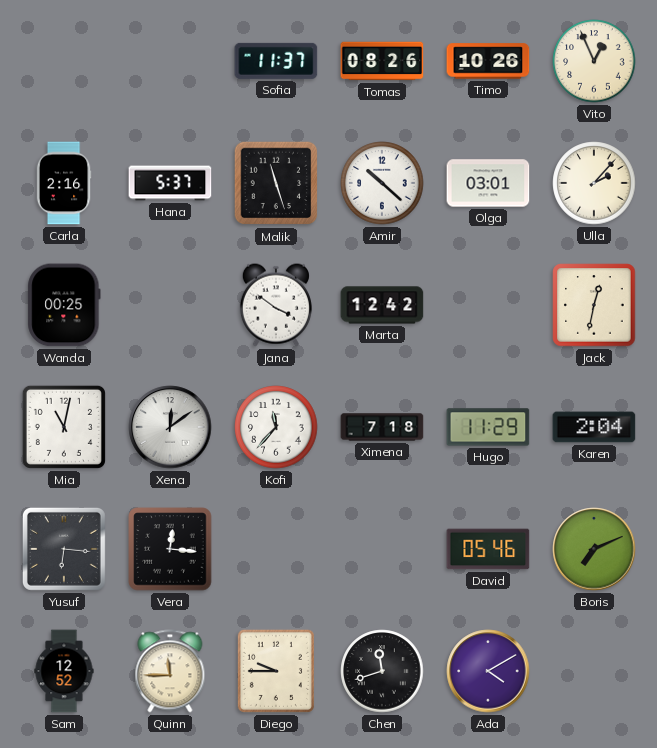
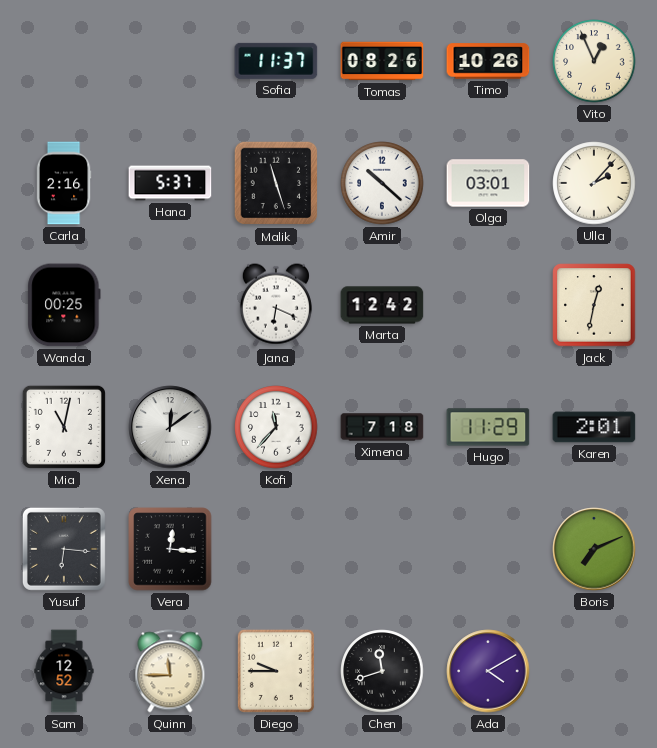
Jana: 3:51 -> 6:19
Karen: 2:04 -> 2:01
David: 05:46 -> none
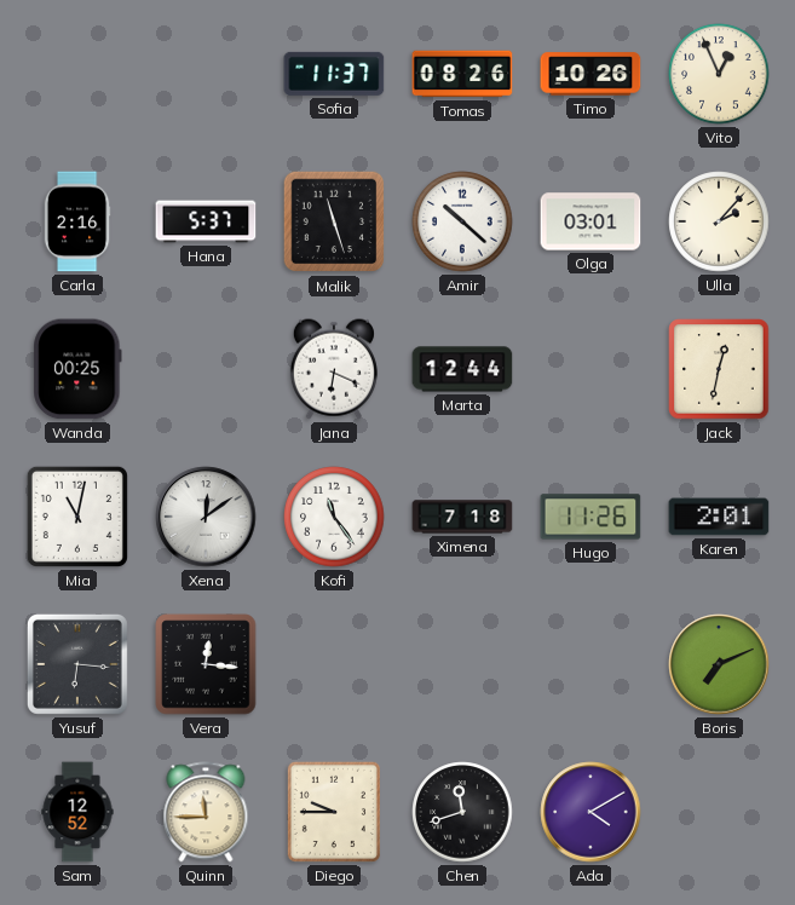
Marta: 12:42 -> 12:44
Kofi: 11:37 -> 11:24
Hugo: 11:29 -> 11:26
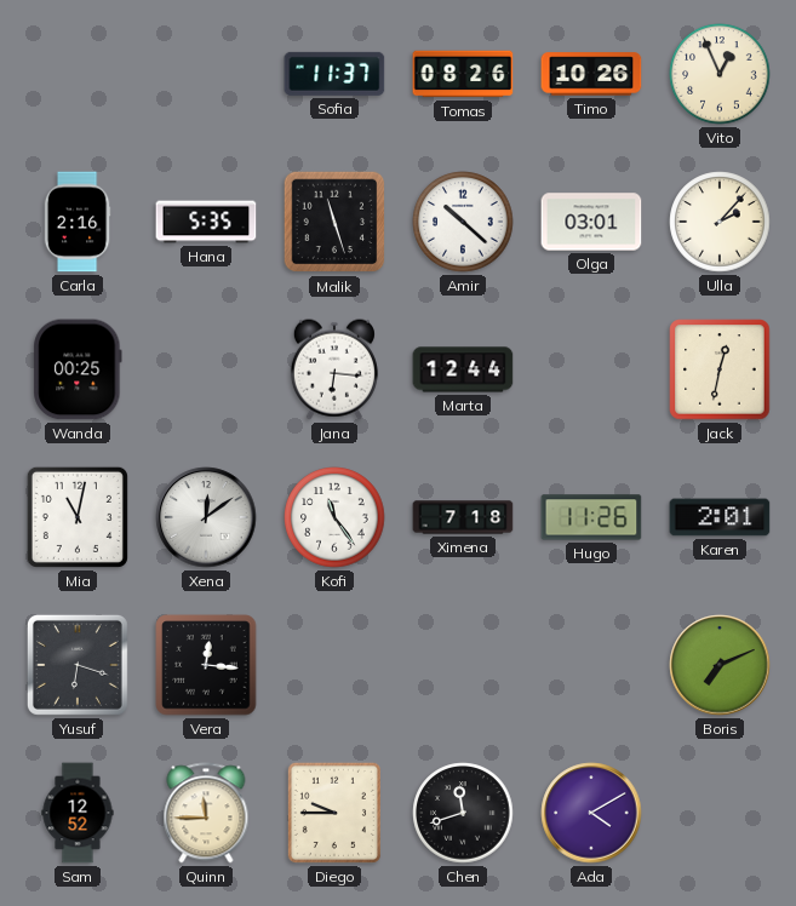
Hana: 5:37 -> 5:35
Jana: 6:19 -> 6:16
Yusuf: 6:16 -> 6:18
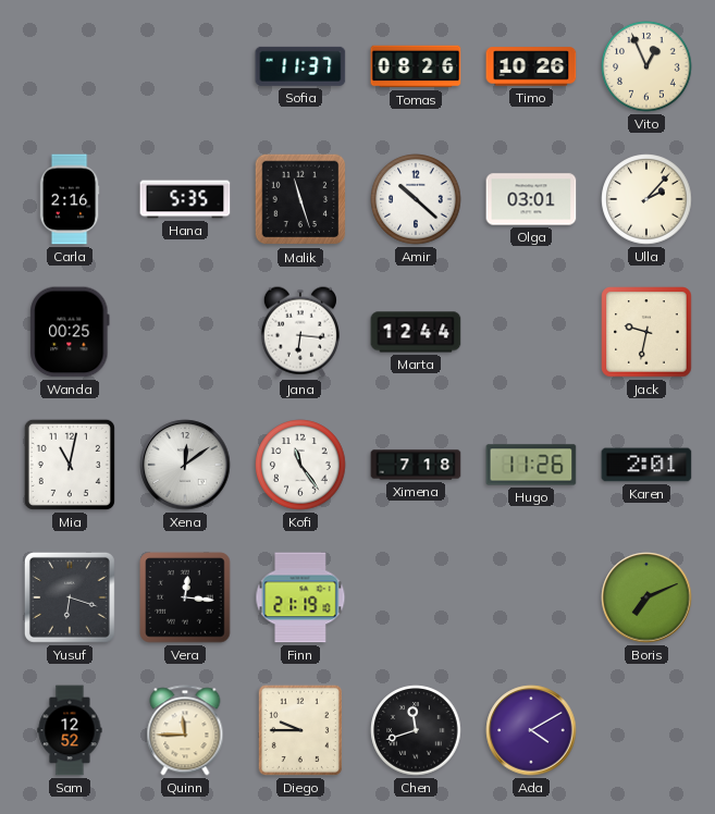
Jack: 12:32 -> 9:32
Finn: none -> 21:19
